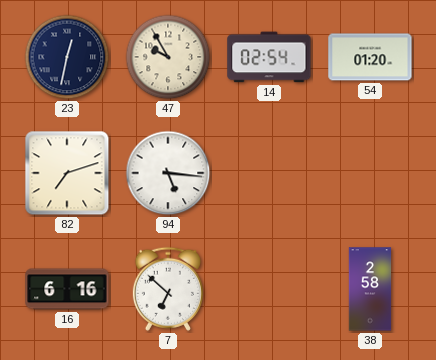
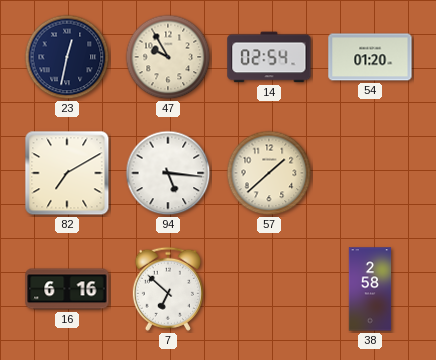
82: 7:12 -> 7:10
57: none -> 1:38
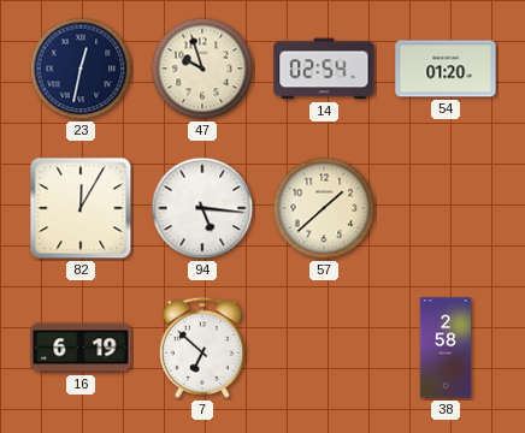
47: 9:55 -> 9:57
82: 7:10 -> 12:05
16: 6:16 -> 6:19
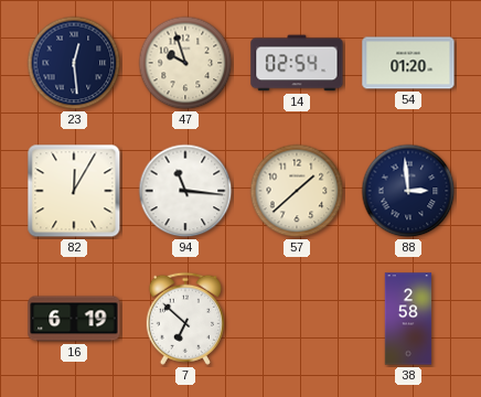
23: 12:32 -> 12:29
94: 5:16 -> 11:16
88: none -> 2:59
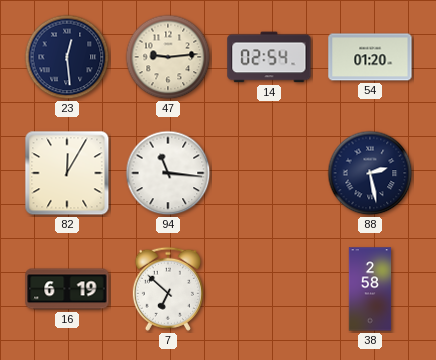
47: 9:57 -> 9:14
57: 1:38 -> none
88: 2:59 -> 2:28
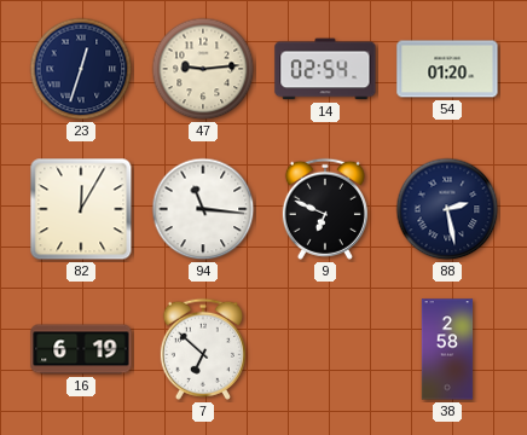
23: 12:29 -> 12:33
9: none -> 6:49
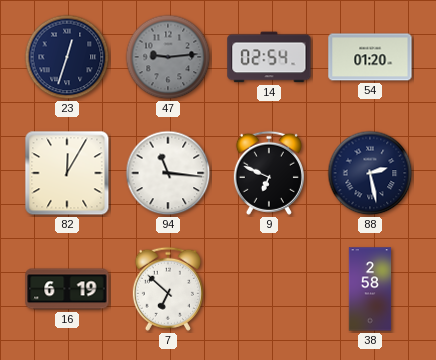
47 dial: cream -> grey
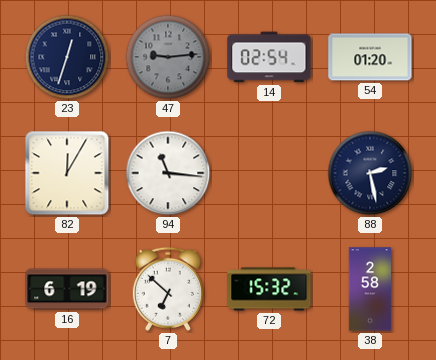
9: 6:49 -> none
72: none -> 15:32
